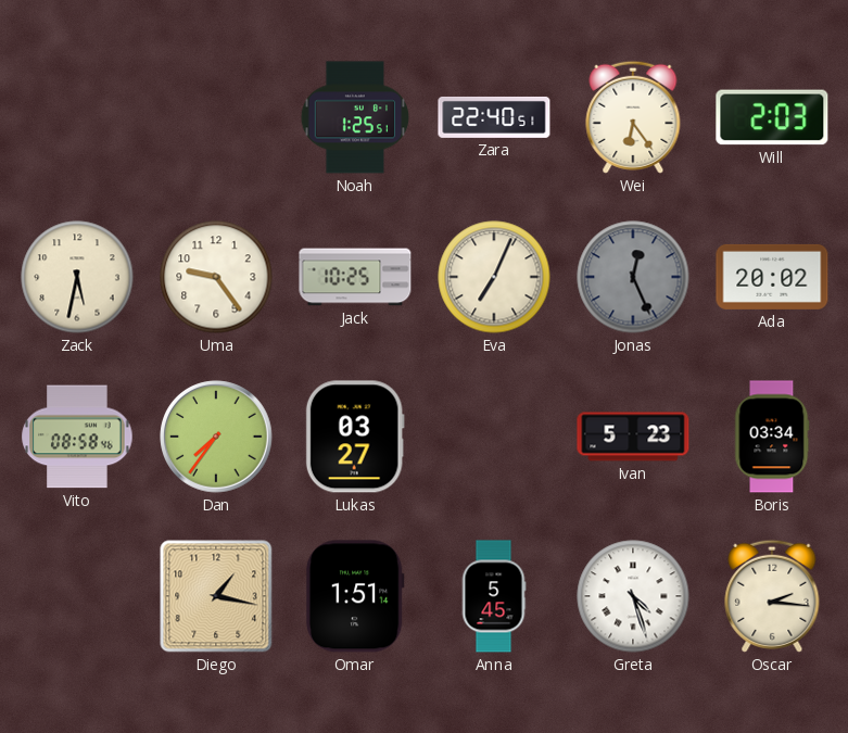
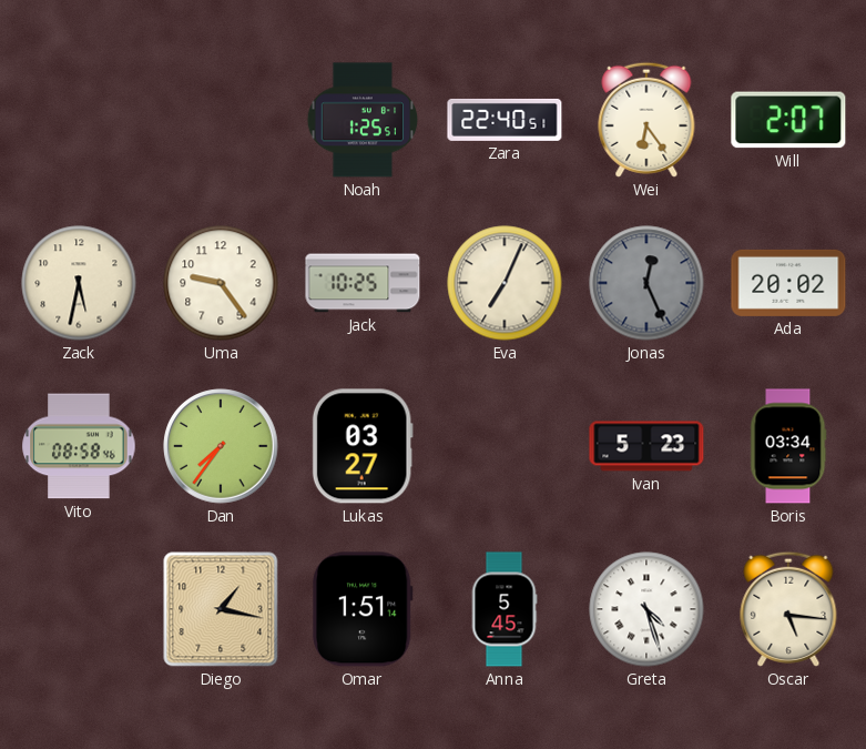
Will: 2:03 -> 2:07
Oscar: 2:16 -> 5:16
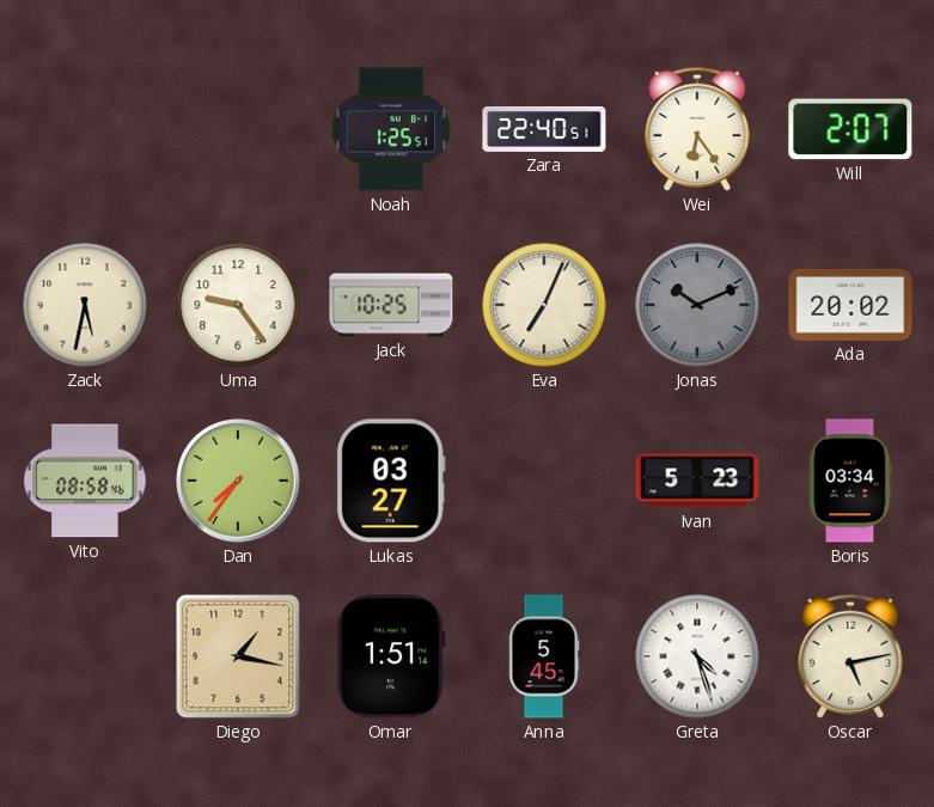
Jonas: 12:26 -> 10:11
Oscar: 5:16 -> 5:13
